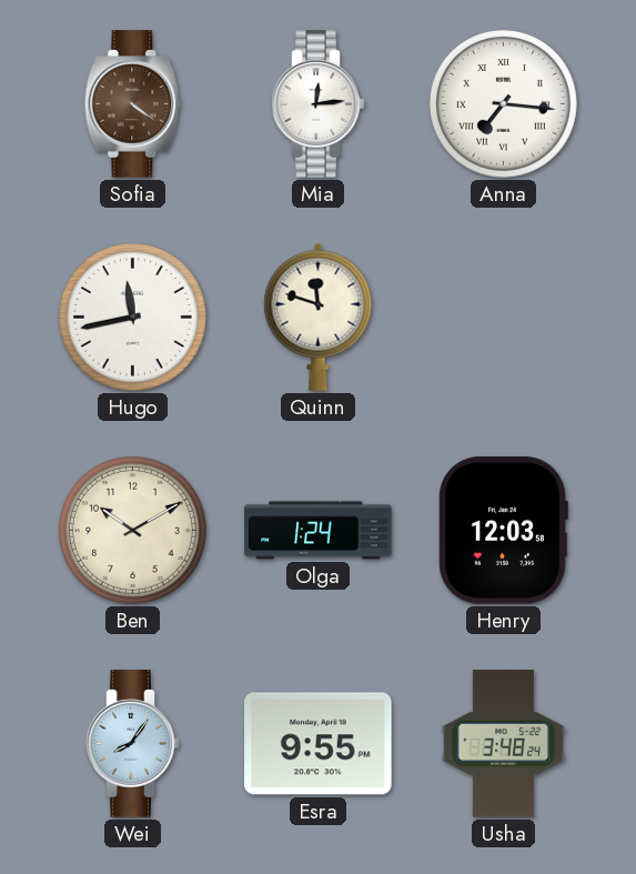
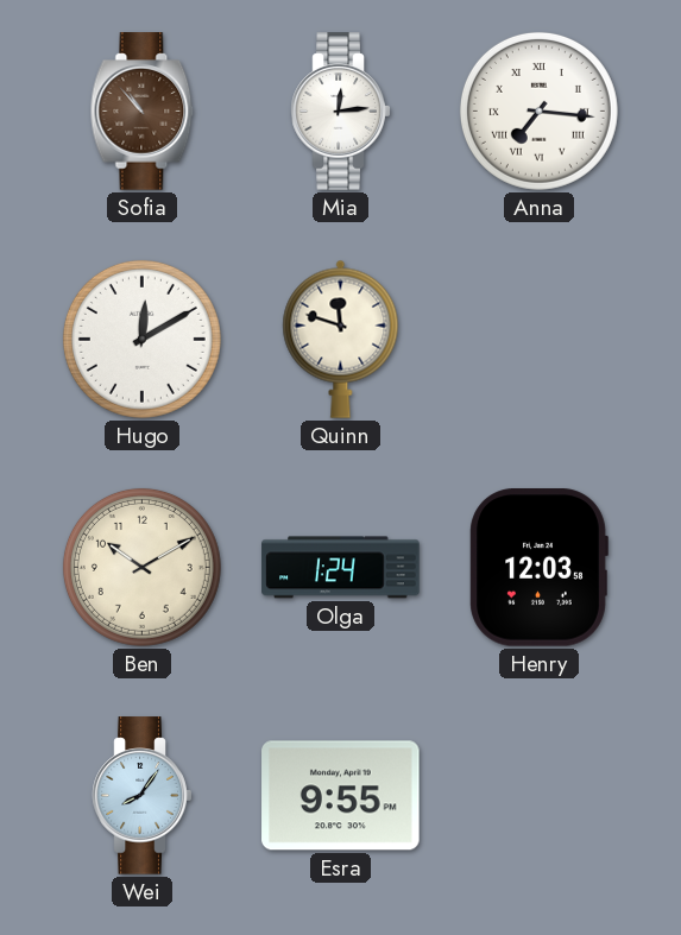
Sofia: 4:21 -> 10:53
Hugo: 11:43 -> 12:10
Usha: 3:48 -> none
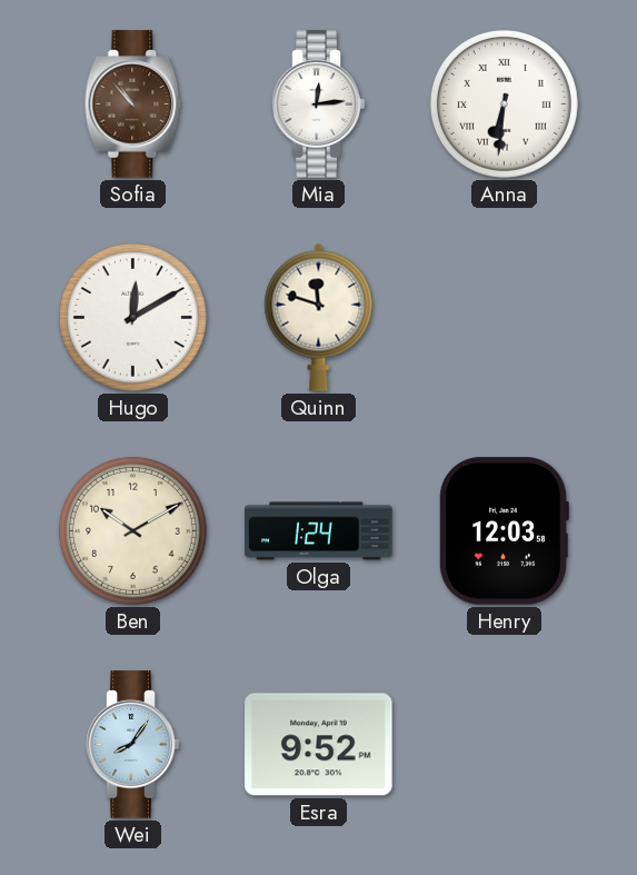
Anna: 7:16 -> 6:31
Esra: 9:55 -> 9:52
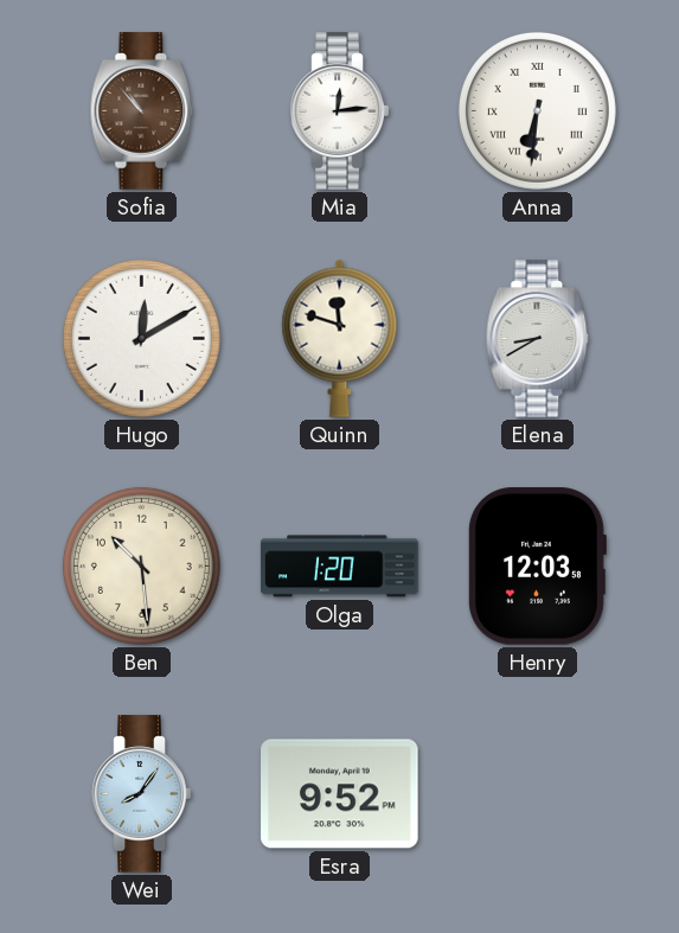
Elena: none -> 8:40
Ben: 10:10 -> 10:29
Olga: 1:24 -> 1:20
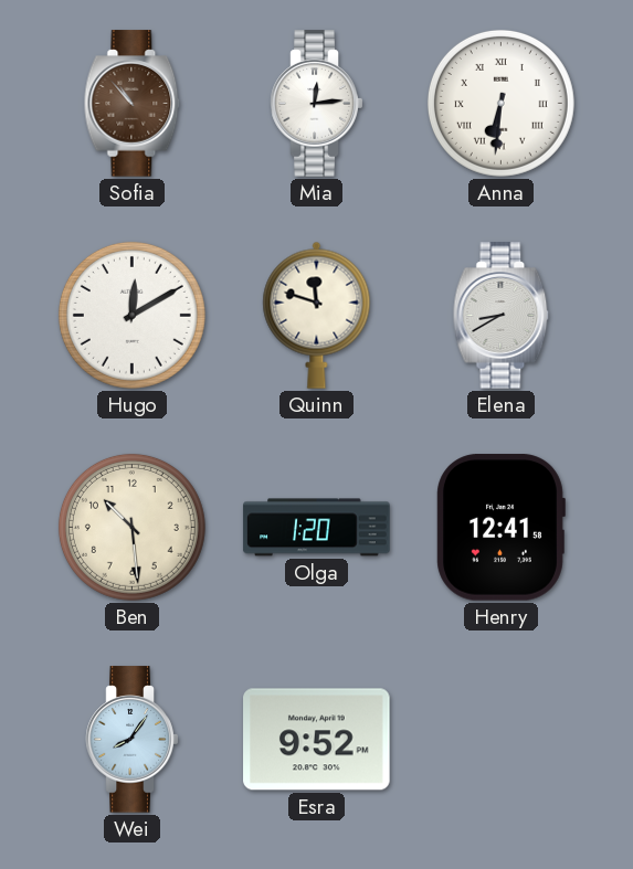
Henry: 12:03 -> 12:41
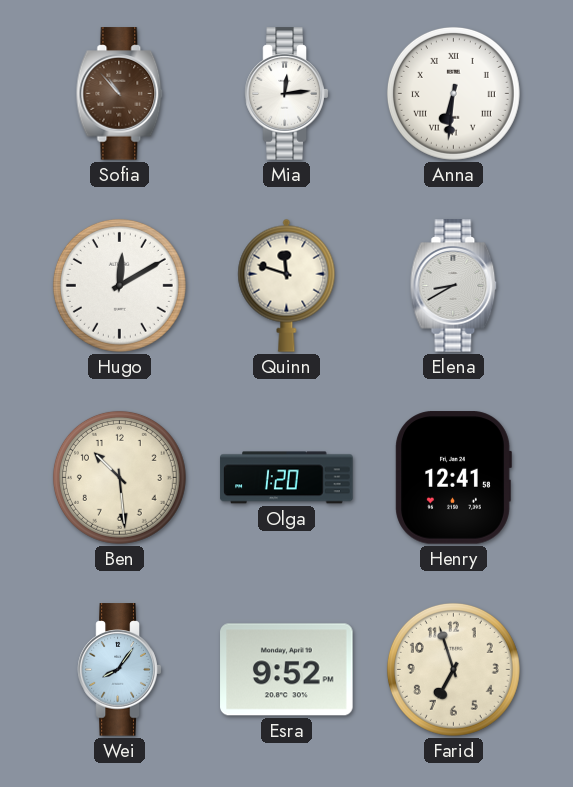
Farid: none -> 6:57
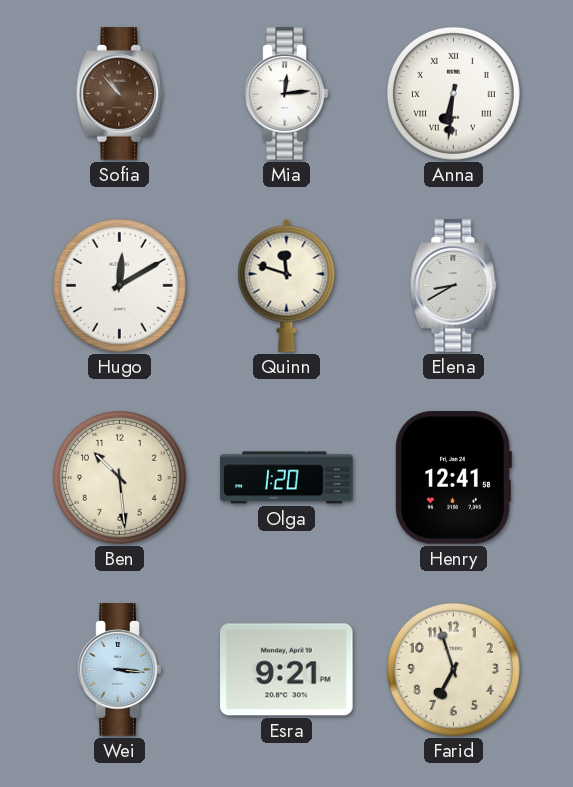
Wei: 8:06 -> 3:16
Esra: 9:52 -> 9:21
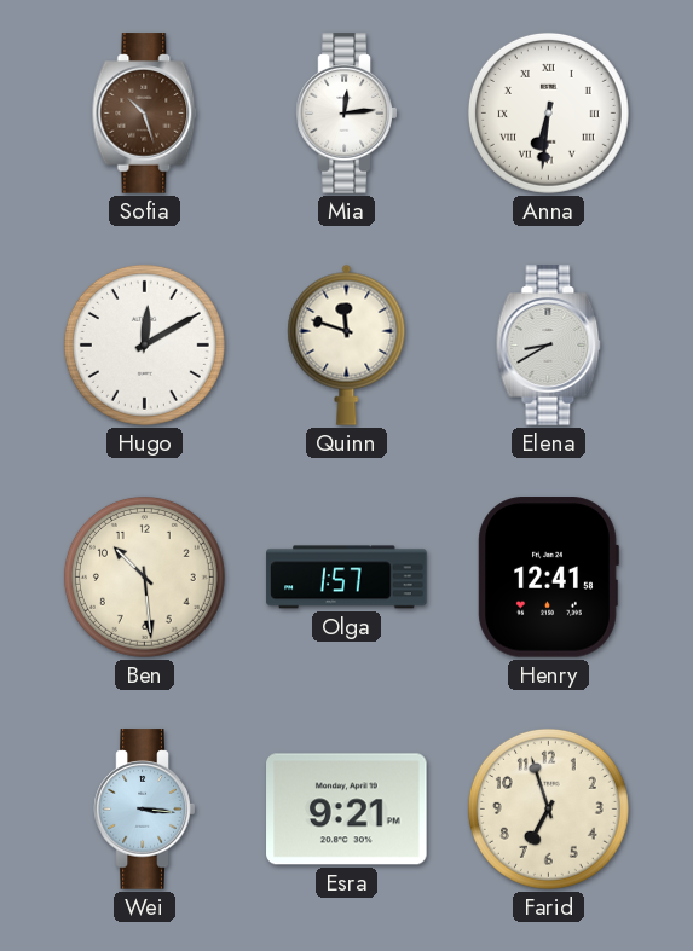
Sofia: 10:53 -> 10:27
Olga: 1:20 -> 1:57
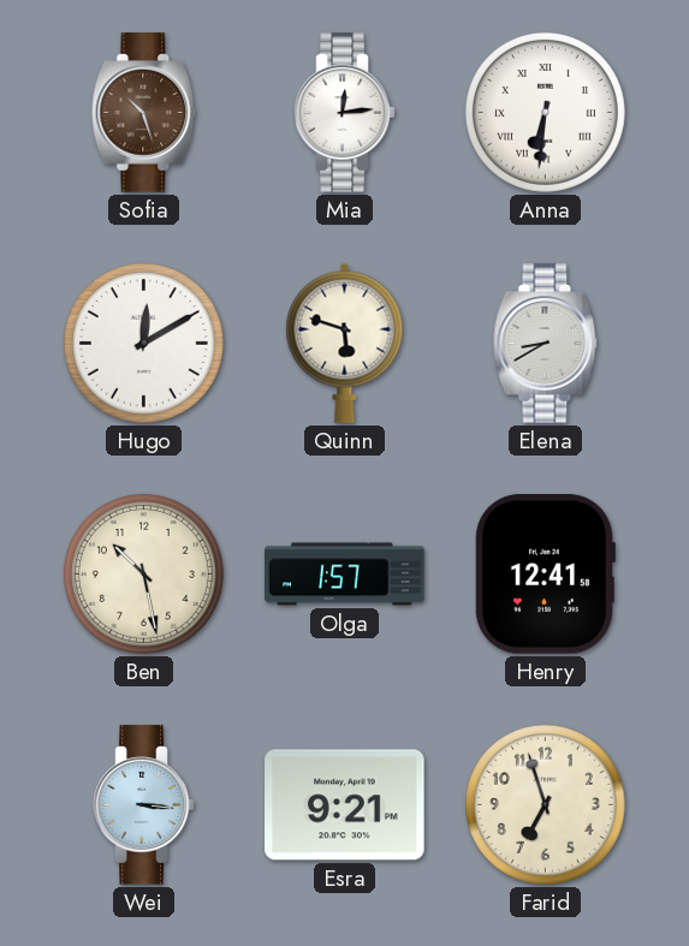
Quinn: 11:48 -> 5:48
Ben: 10:29 -> 10:28
